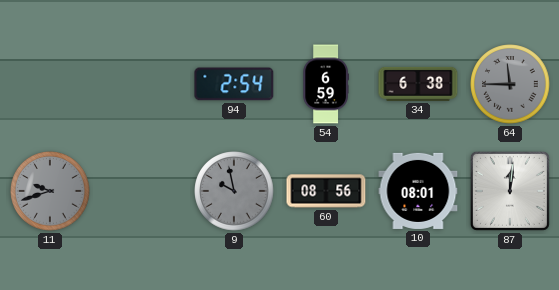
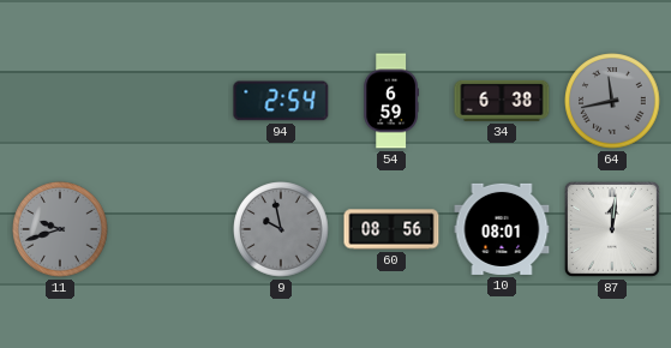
64: 11:45 -> 11:43
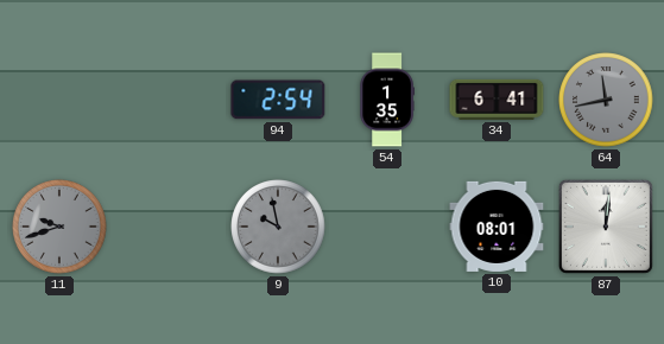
54: 6:59 -> 1:35
34: 6:38 -> 6:41
60: 08:56 -> none
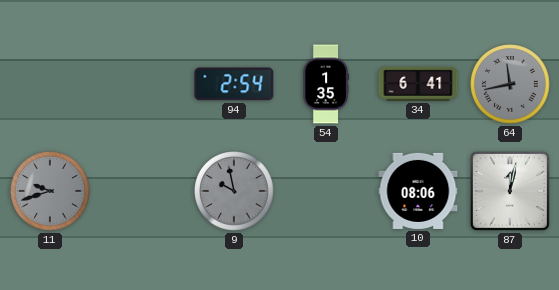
10: 08:01 -> 08:06
87: 12:01 -> 12:02
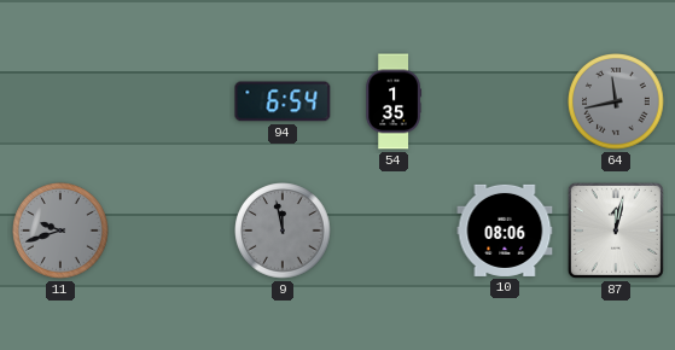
94: 2:54 -> 6:54
34: 6:41 -> none
9: 9:58 -> 11:58
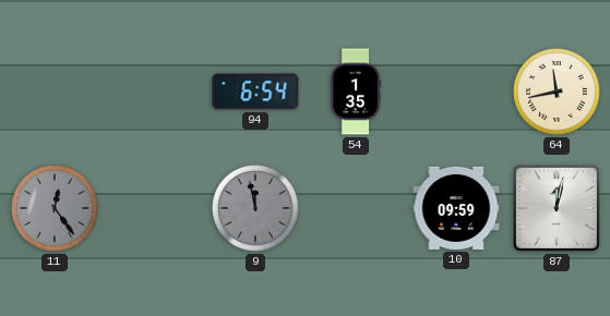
64 dial: grey -> cream
11: 9:42 -> 12:24
10: 08:06 -> 09:59
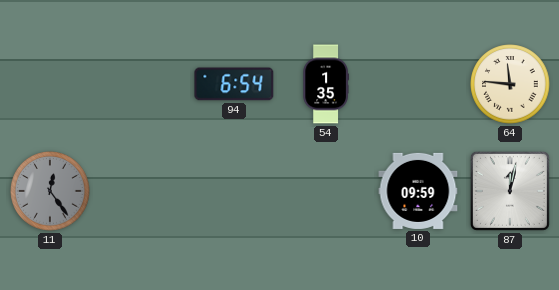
64: 11:43 -> 11:46
9: 11:58 -> none
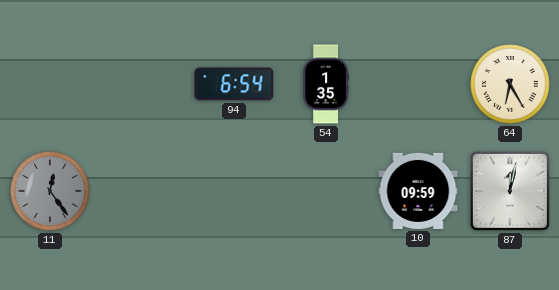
64: 11:46 -> 6:25
